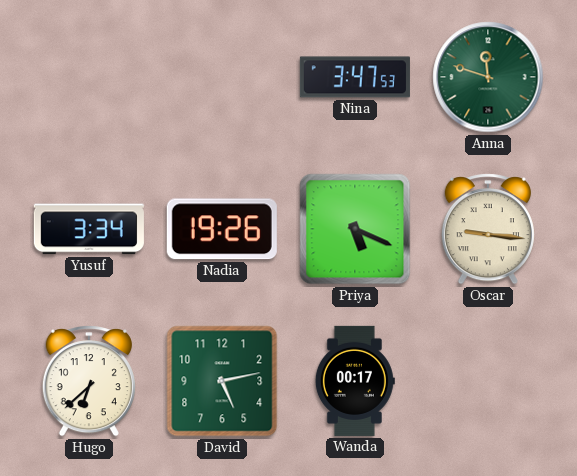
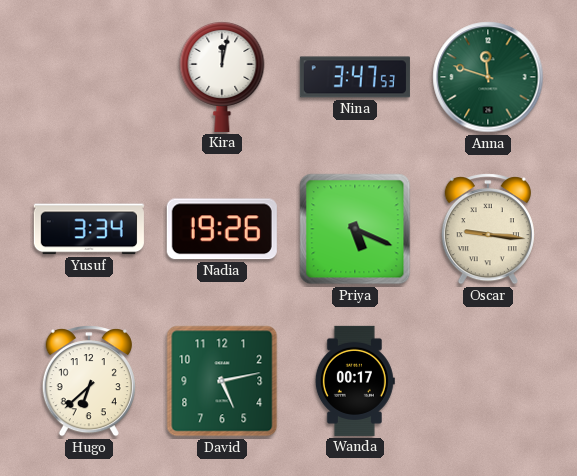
Kira: none -> 12:02
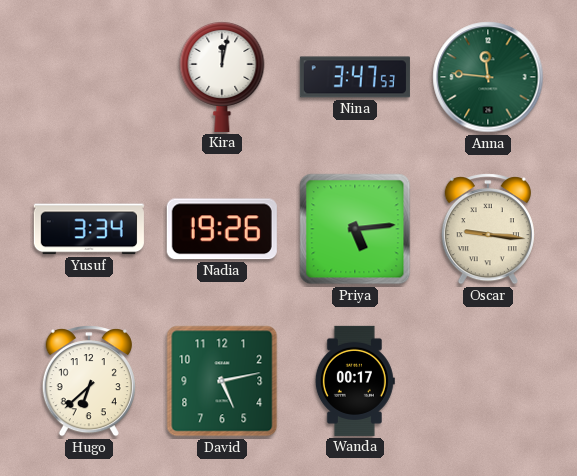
Anna: 11:48 -> 11:46
Priya: 5:19 -> 5:14
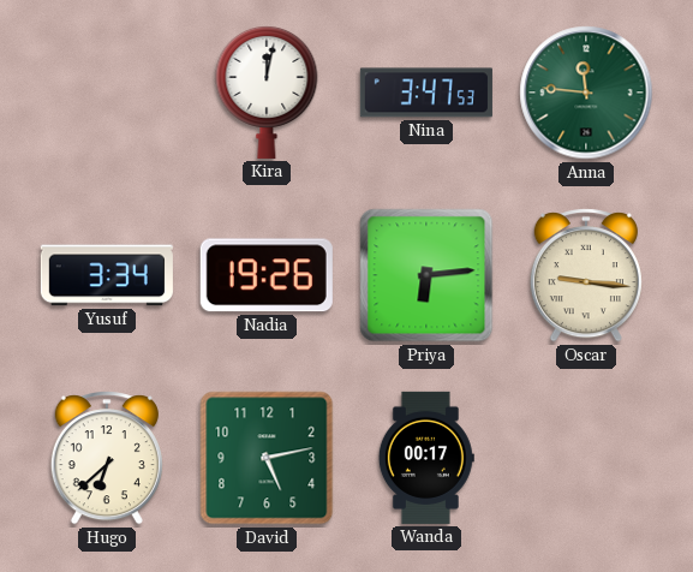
Priya: 5:14 -> 6:14
